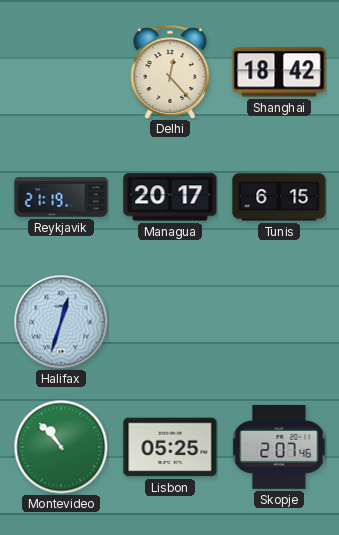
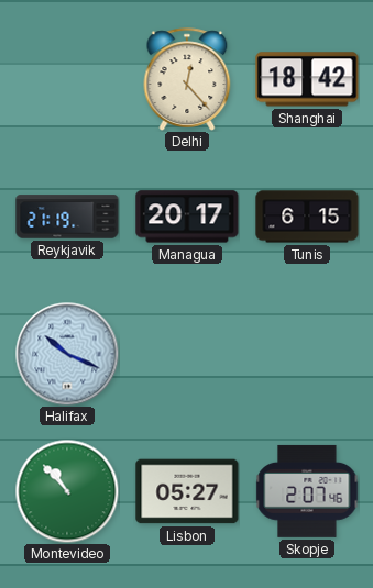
Halifax: 12:33 -> 10:19
Lisbon: 05:25 -> 05:27
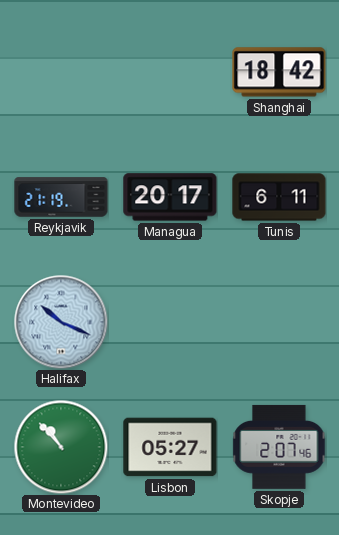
Delhi: 12:23 -> none
Tunis: 6:15 -> 6:11
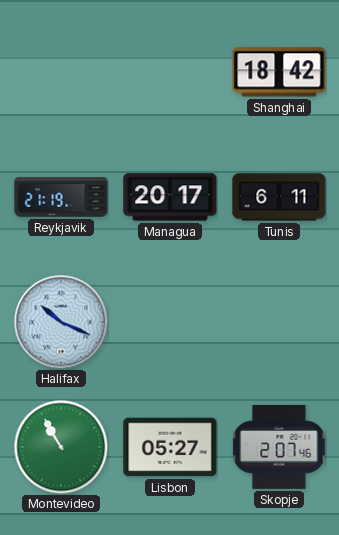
Montevideo: 10:53 -> 10:55
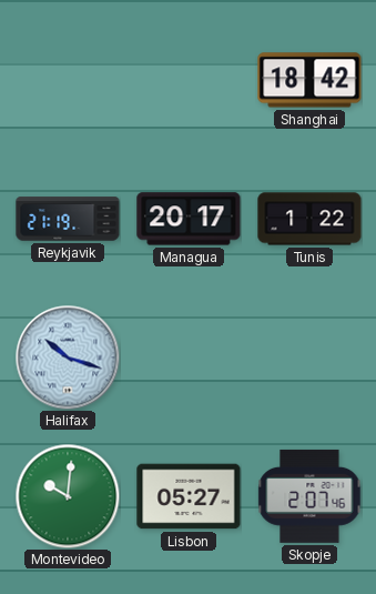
Tunis: 6:11 -> 1:22
Halifax: 10:19 -> 10:18
Montevideo: 10:55 -> 10:01
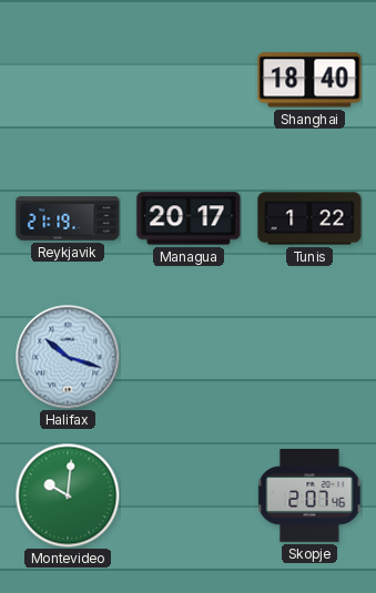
Shanghai: 18:42 -> 18:40
Lisbon: 05:27 -> none
